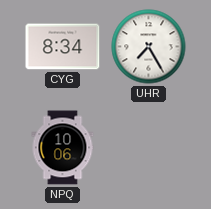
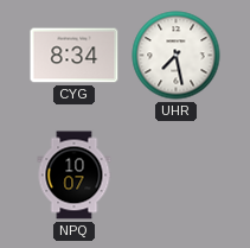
UHR: 7:25 -> 7:28
NPQ: 10:06 -> 10:07
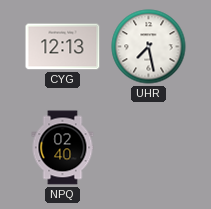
CYG: 8:34 -> 12:13
NPQ: 10:07 -> 02:40
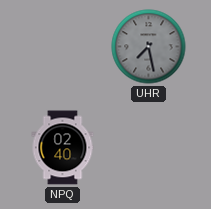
CYG: 12:13 -> none
UHR dial: white -> grey
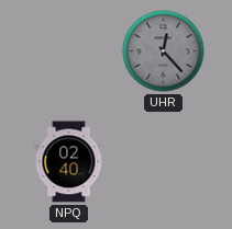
UHR: 7:28 -> 12:23
